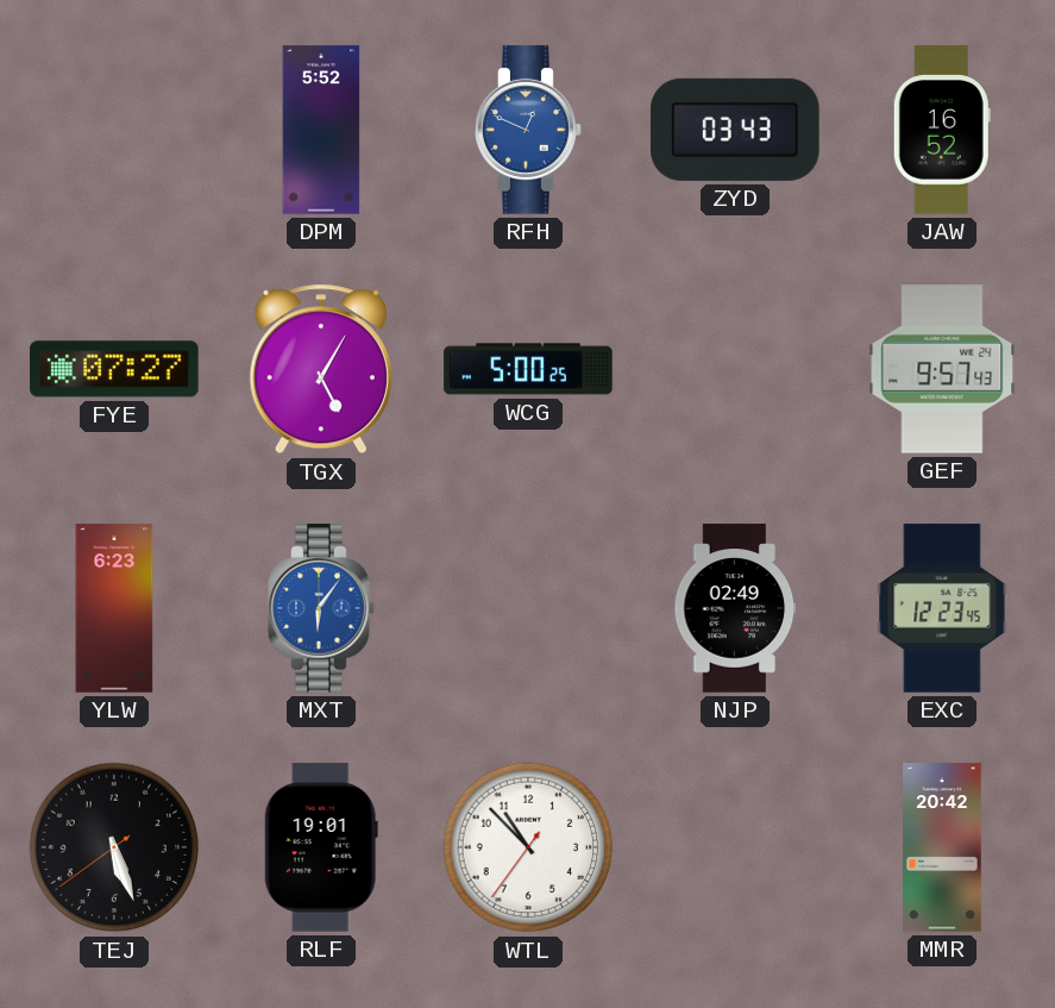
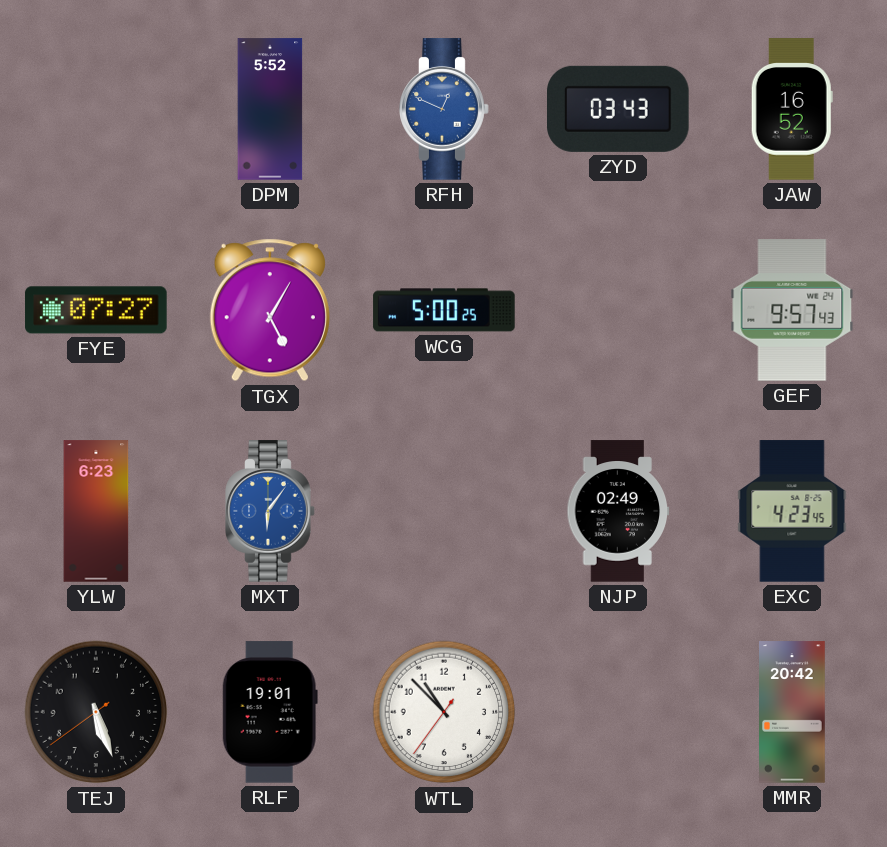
EXC: 12:23 -> 4:23
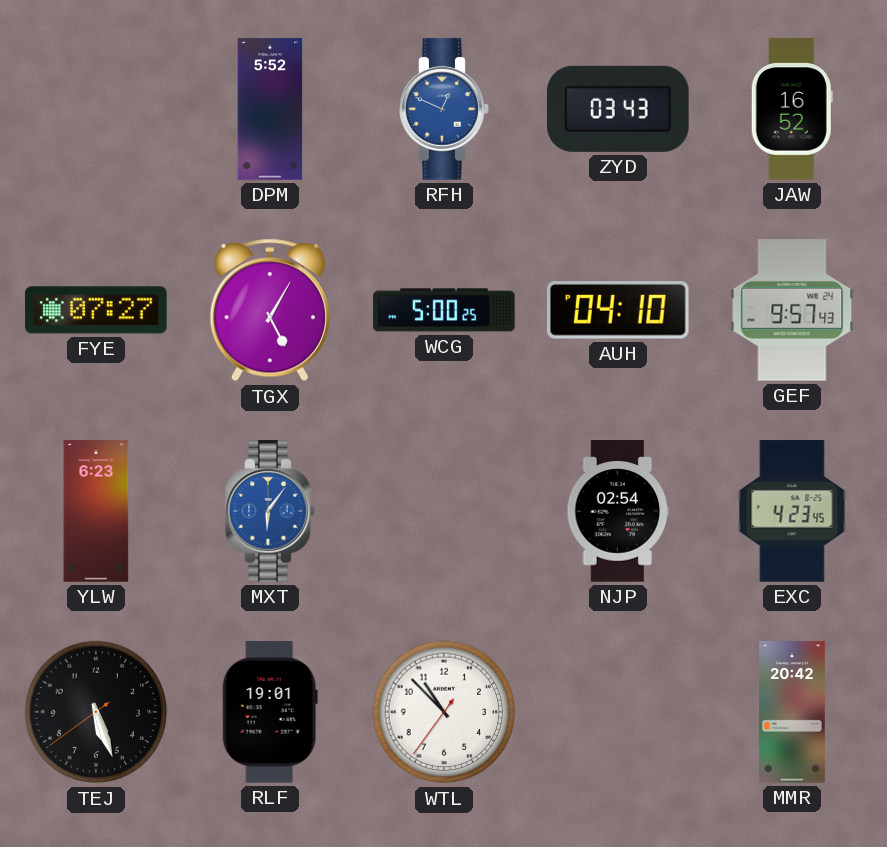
AUH: none -> 04:10
NJP: 02:49 -> 02:54
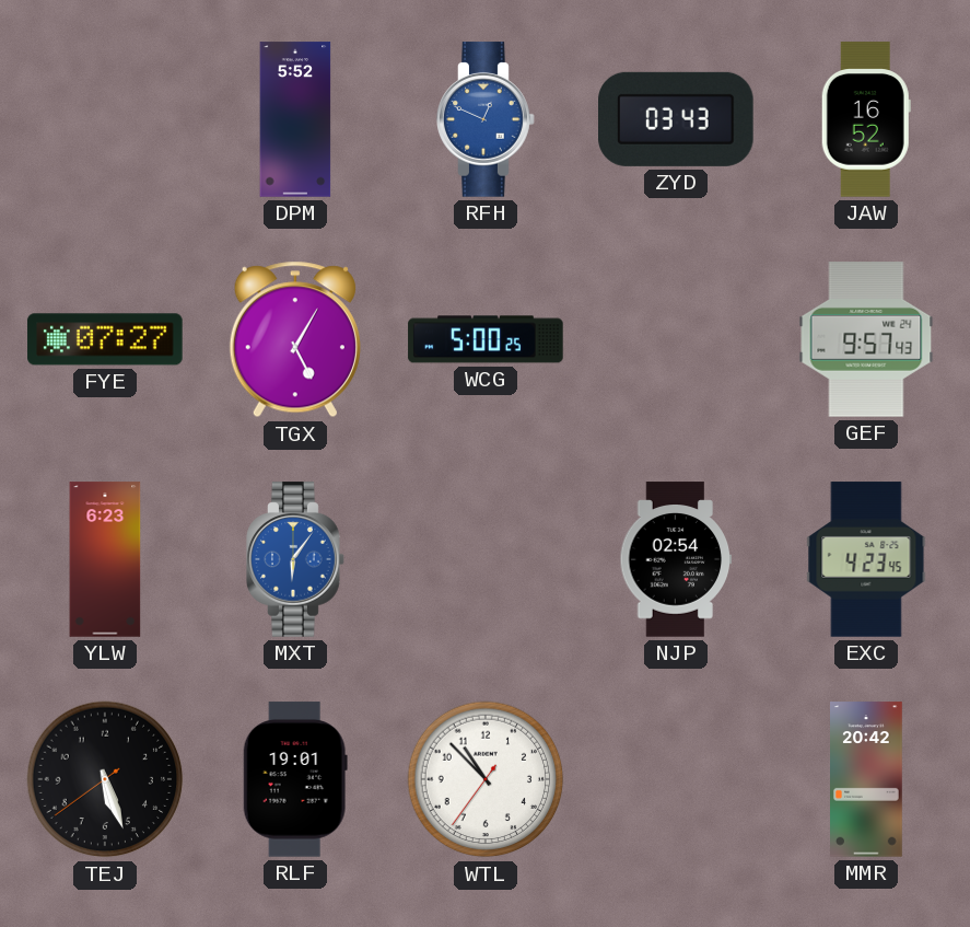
AUH: 04:10 -> none
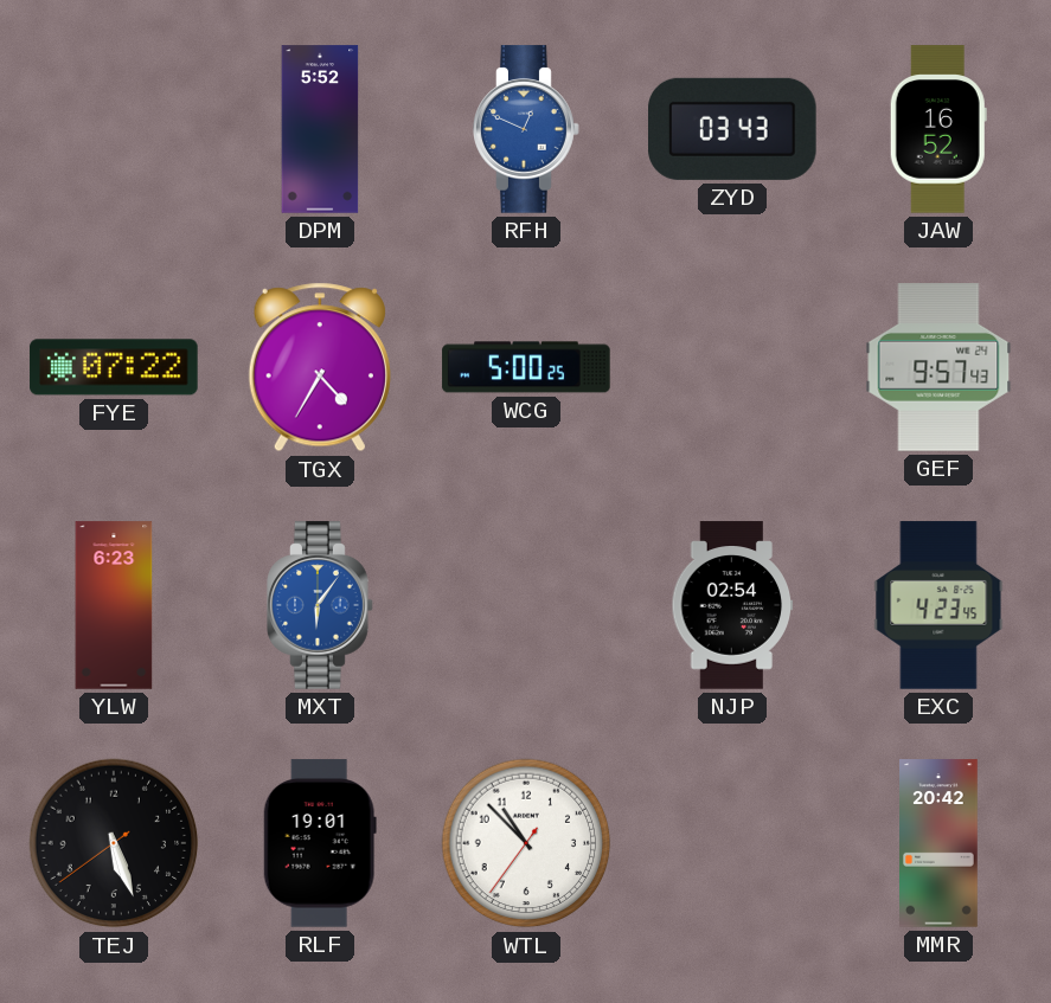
FYE: 07:27 -> 07:22
TGX: 5:05 -> 4:35
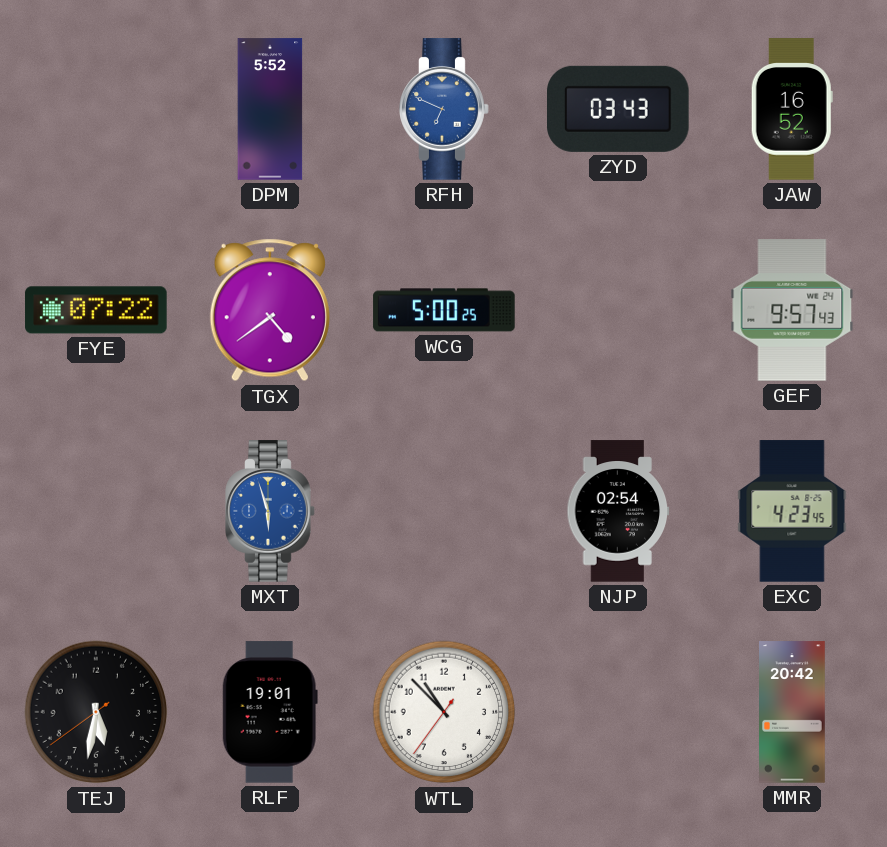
RFH: 12:49 -> 6:49
TGX: 4:35 -> 4:39
YLW: 6:23 -> none
MXT: 6:06 -> 5:57
TEJ: 5:26 -> 5:31
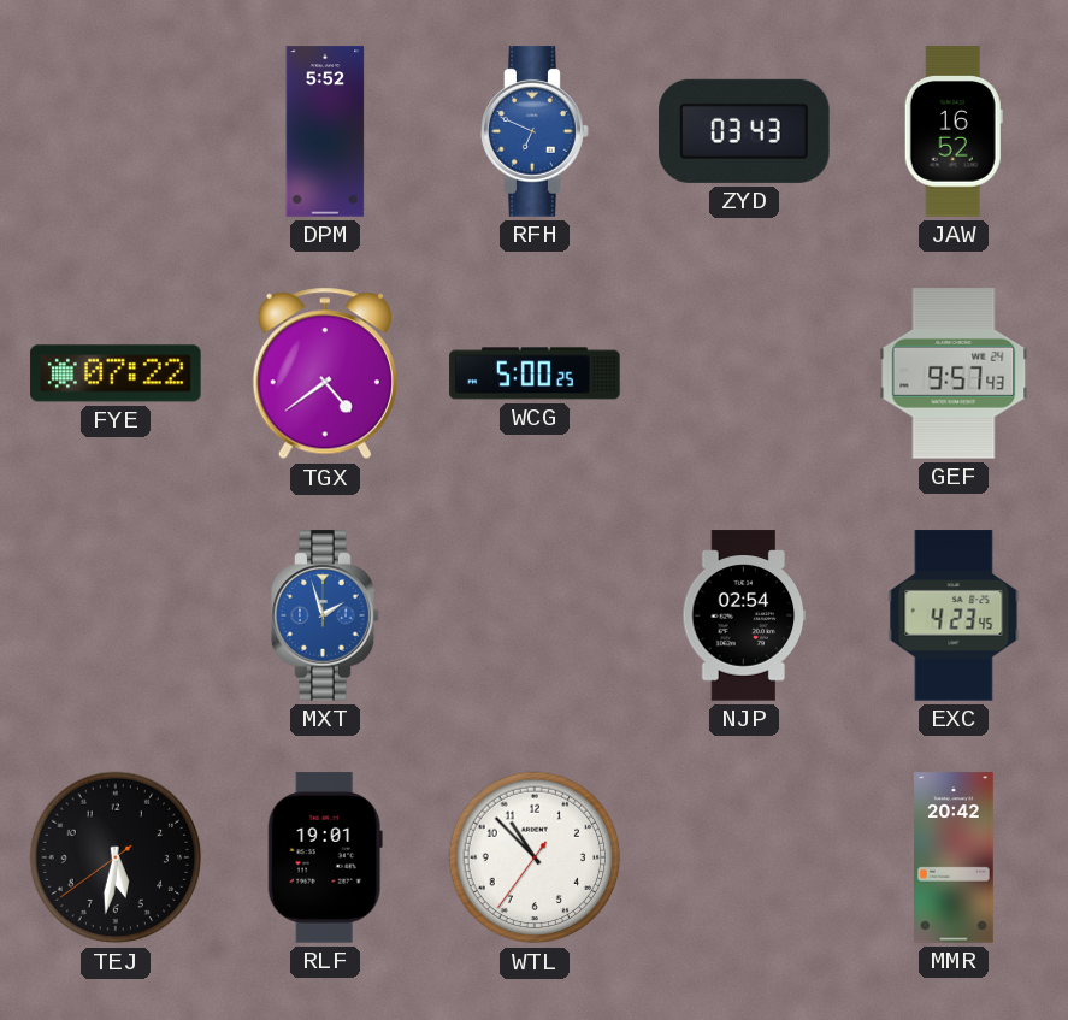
MXT: 5:57 -> 1:57
